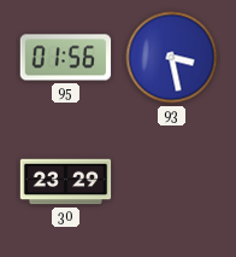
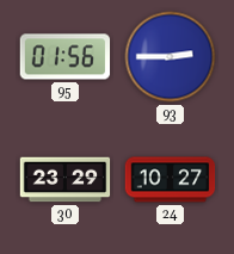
93: 3:28 -> 2:45
24: none -> 10:27
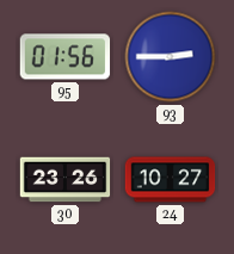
30: 23:29 -> 23:26
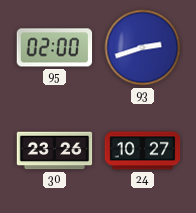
95: 01:56 -> 02:00
93: 2:45 -> 2:42
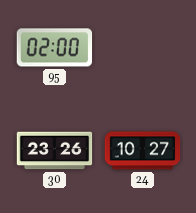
93: 2:42 -> none
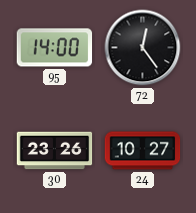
95: 02:00 -> 14:00
72: none -> 12:24
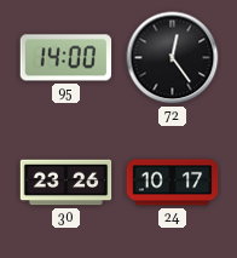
24: 10:27 -> 10:17
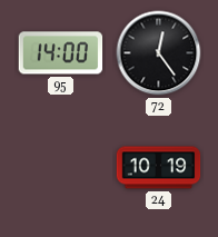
30: 23:26 -> none
24: 10:17 -> 10:19
